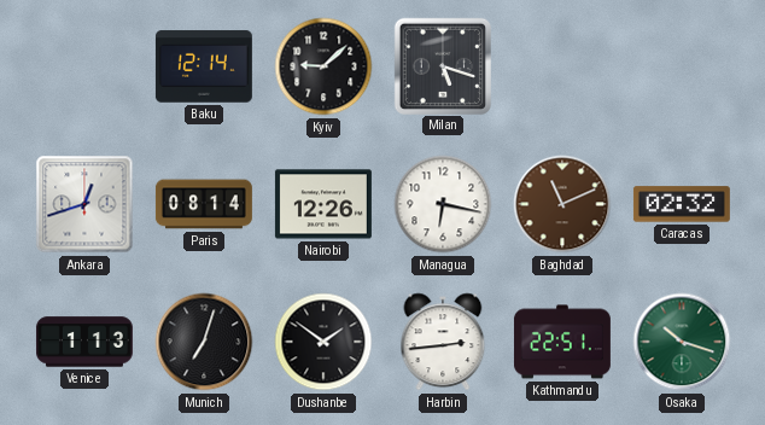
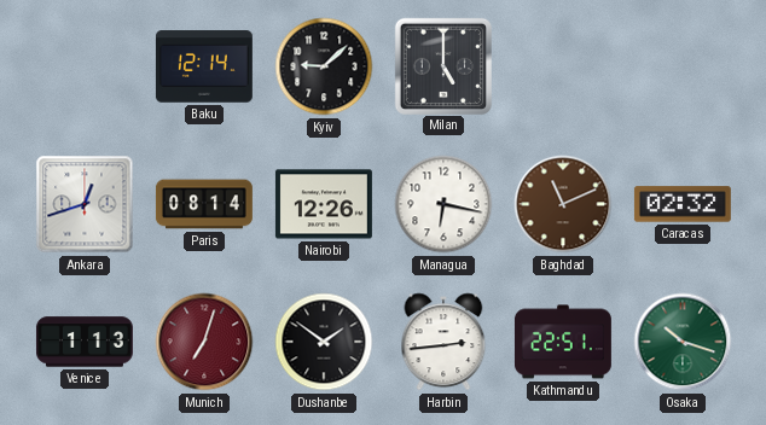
Milan: 5:18 -> 5:00
Munich dial: black -> burgundy
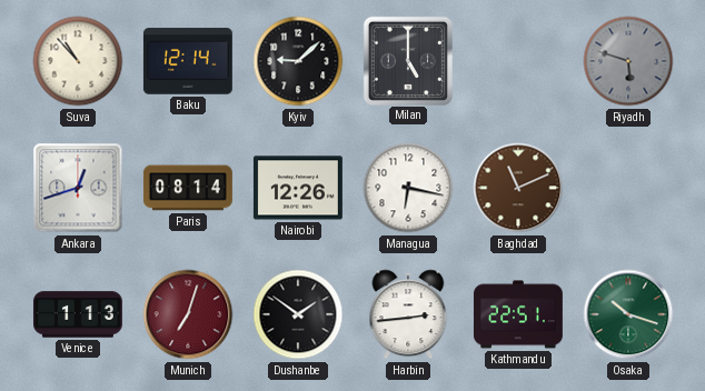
Suva: none -> 10:53
Riyadh: none -> 5:48
Caracas: 02:32 -> none
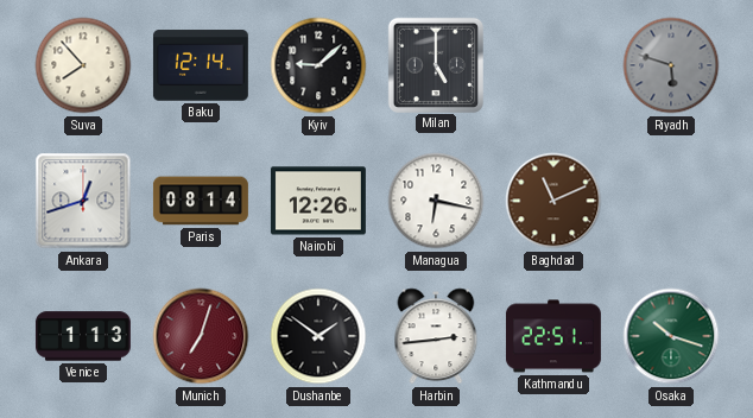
Suva: 10:53 -> 7:53
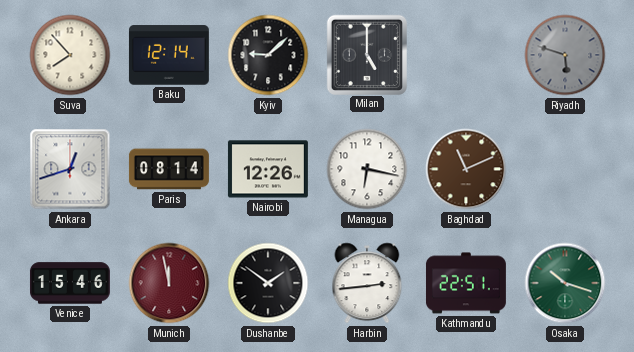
Venice: 1:13 -> 15:46
Munich: 7:03 -> 11:58
